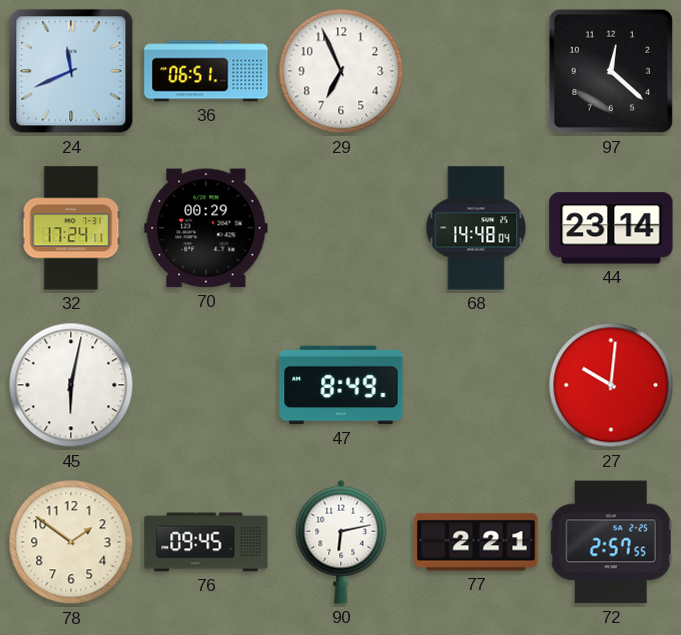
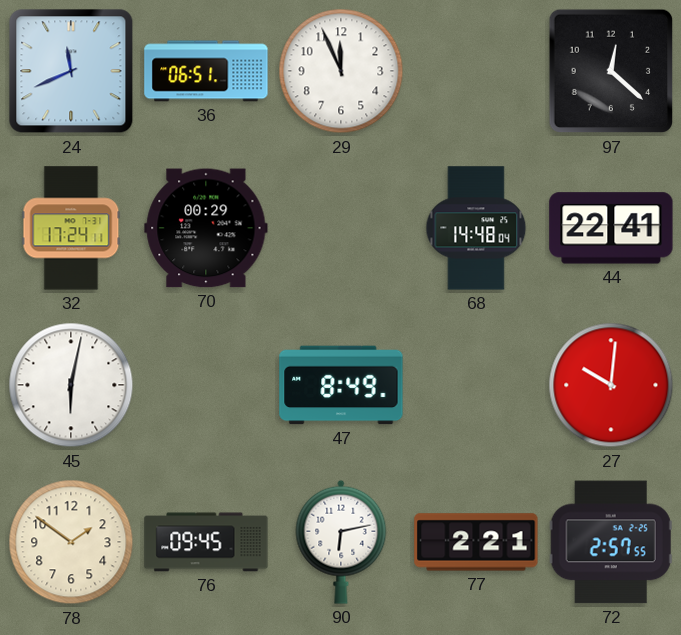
29: 6:56 -> 11:56
44: 23:14 -> 22:41
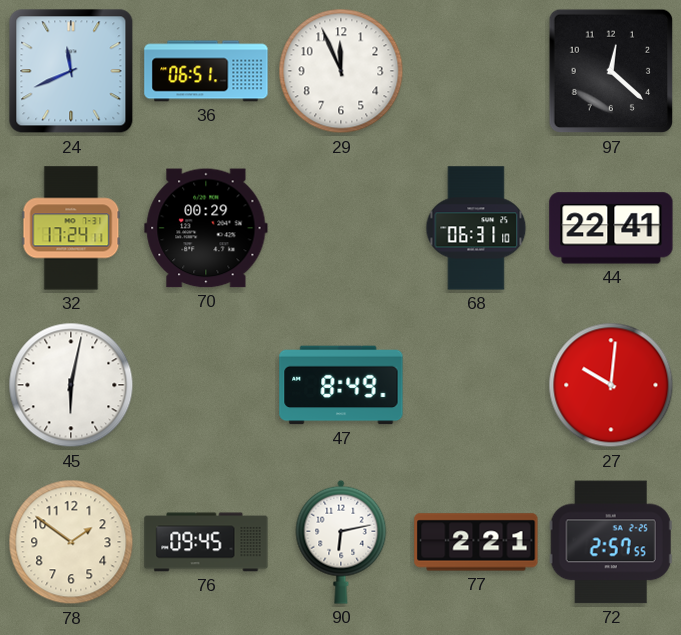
68: 14:48 -> 06:31
